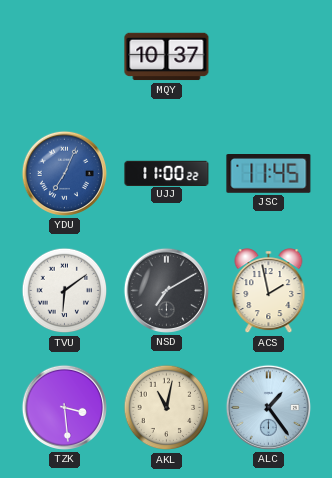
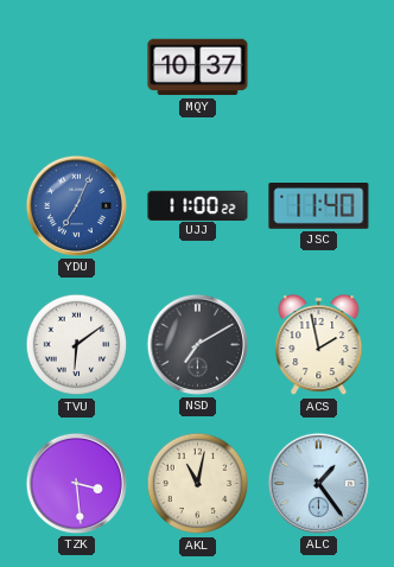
JSC: 11:45 -> 11:40
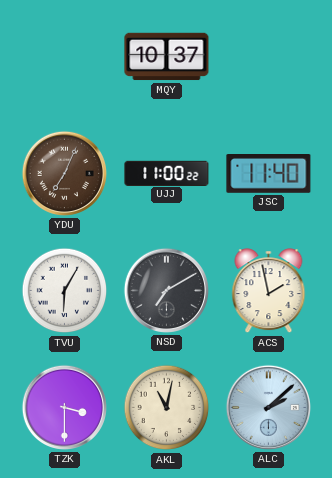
YDU dial: blue -> brown
TVU: 6:09 -> 6:05
TZK: 3:29 -> 3:30
ALC: 1:24 -> 2:08
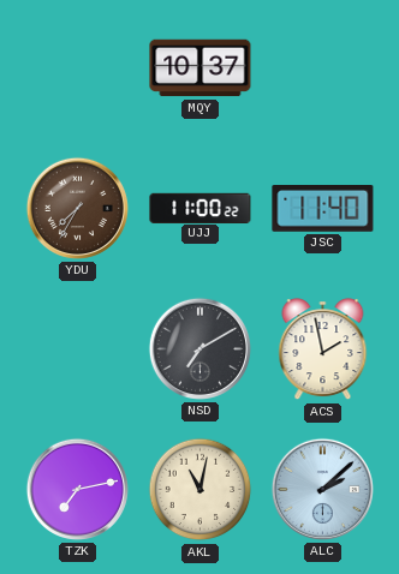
YDU: 7:04 -> 7:35
TVU: 6:05 -> none
TZK: 3:30 -> 7:13
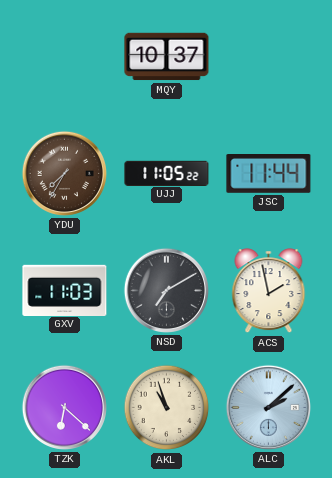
UJJ: 11:00 -> 11:05
JSC: 11:40 -> 11:44
GXV: none -> 11:03
TZK: 7:13 -> 6:22
AKL: 11:02 -> 10:57
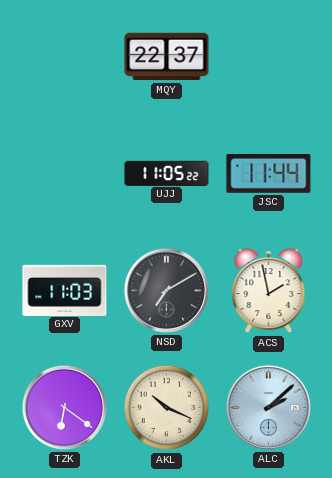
MQY: 10:37 -> 22:37
YDU: 7:35 -> none
TZK: 6:22 -> 6:21
AKL: 10:57 -> 10:19
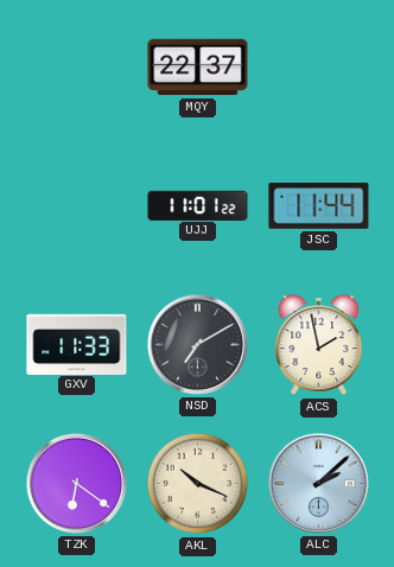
UJJ: 11:05 -> 11:01
GXV: 11:03 -> 11:33
